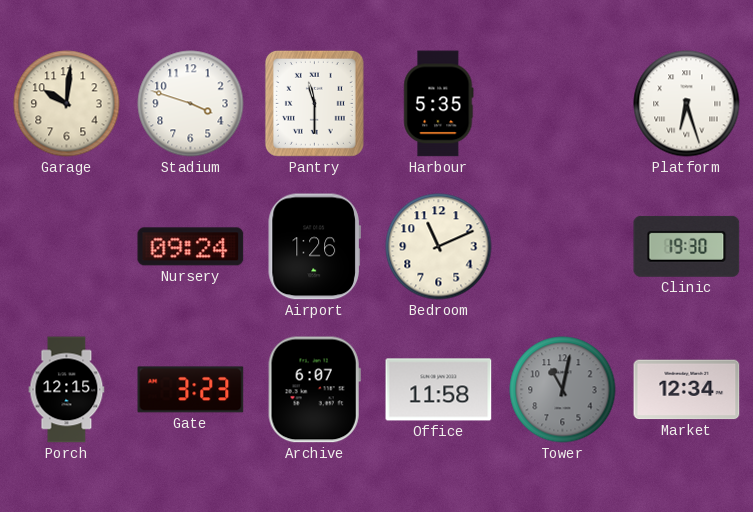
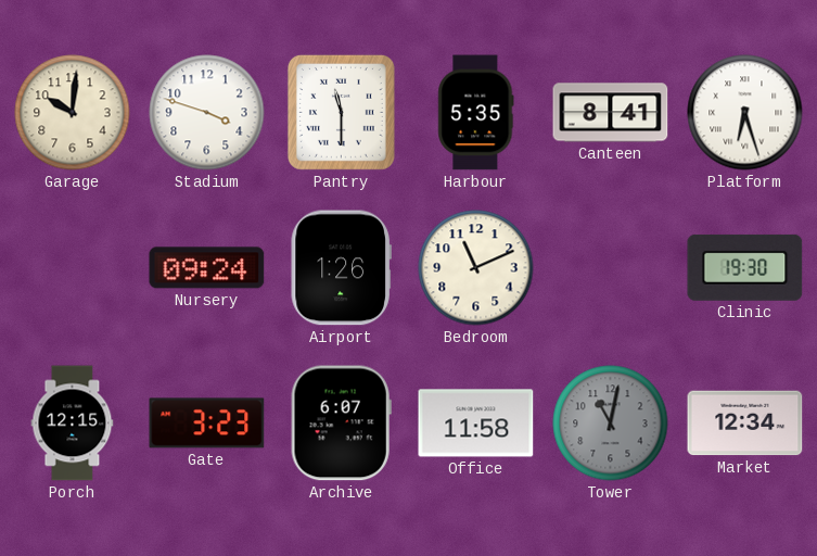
Canteen: none -> 8:41
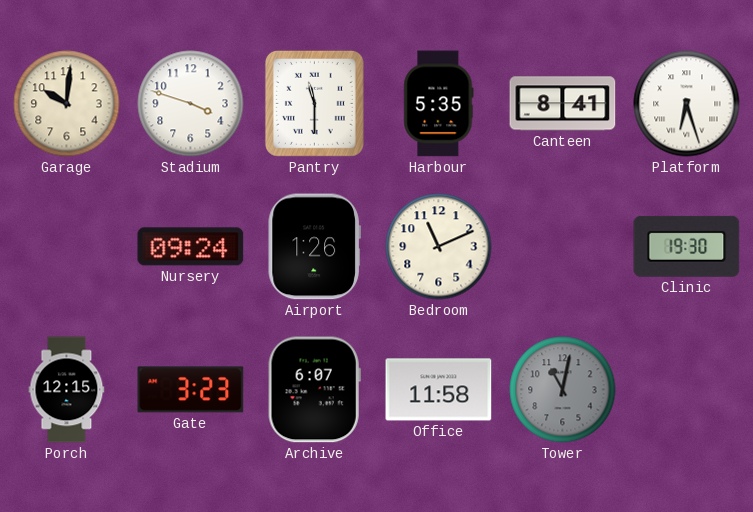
Market: 12:34 -> none
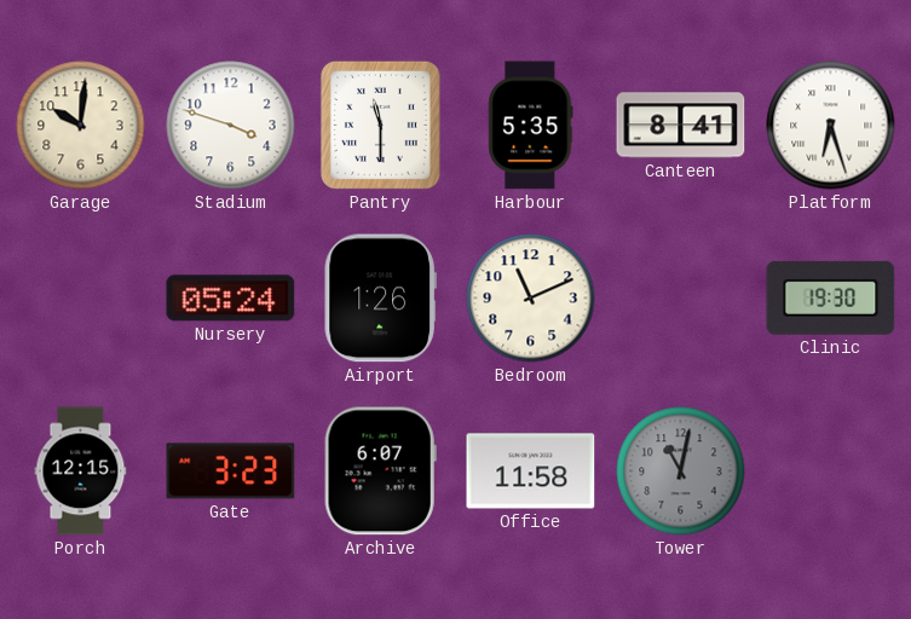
Nursery: 09:24 -> 05:24
